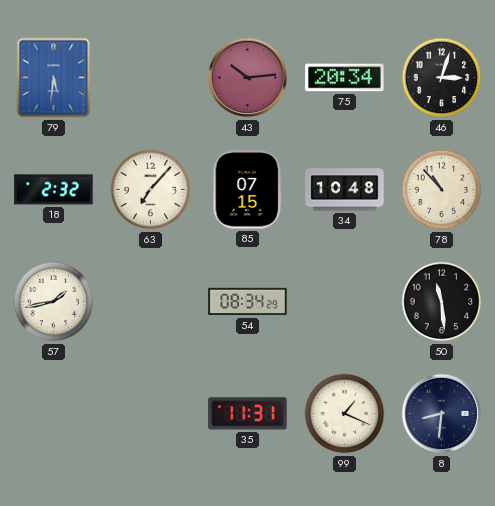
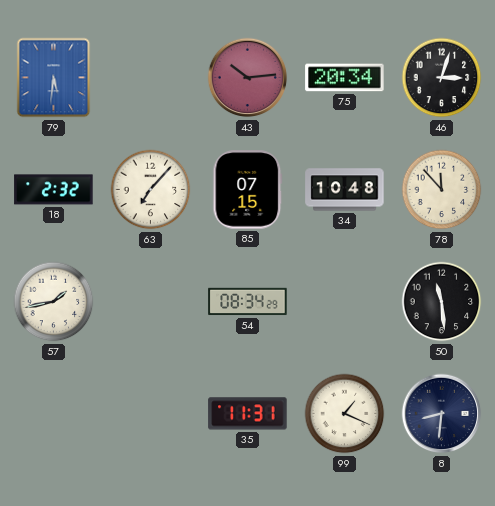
78: 10:53 -> 11:53
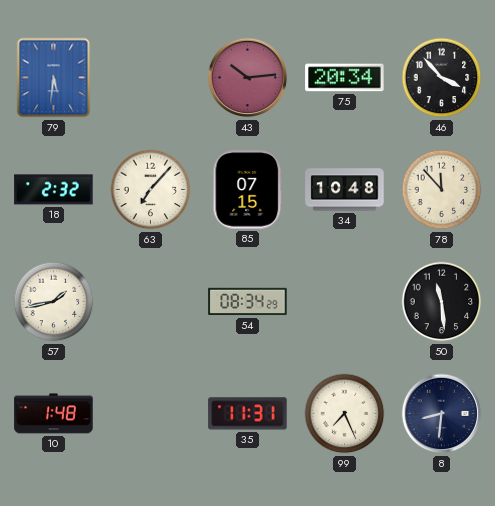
46: 3:03 -> 3:53
10: none -> 1:48
99: 1:19 -> 7:26
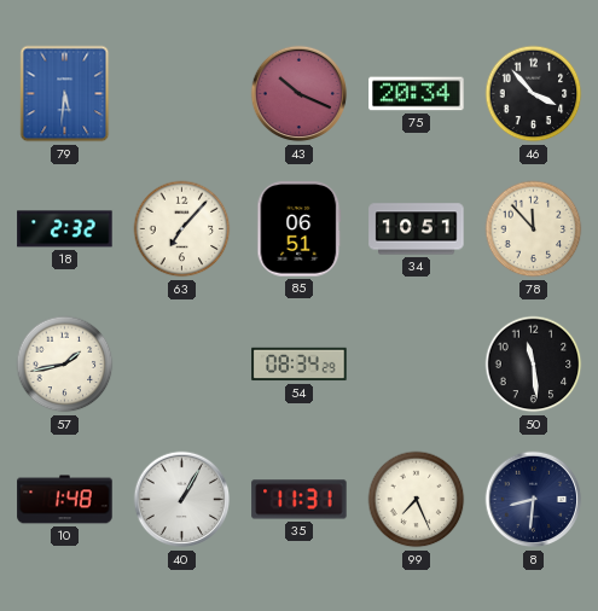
43: 10:14 -> 10:19
85: 07:15 -> 06:51
34: 10:48 -> 10:51
40: none -> 1:05
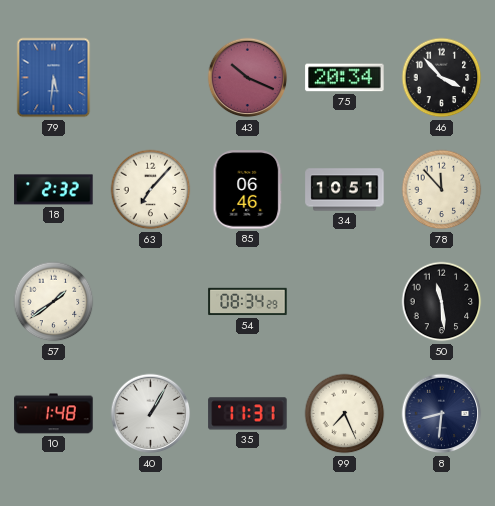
85: 06:51 -> 06:46
57: 1:43 -> 1:39
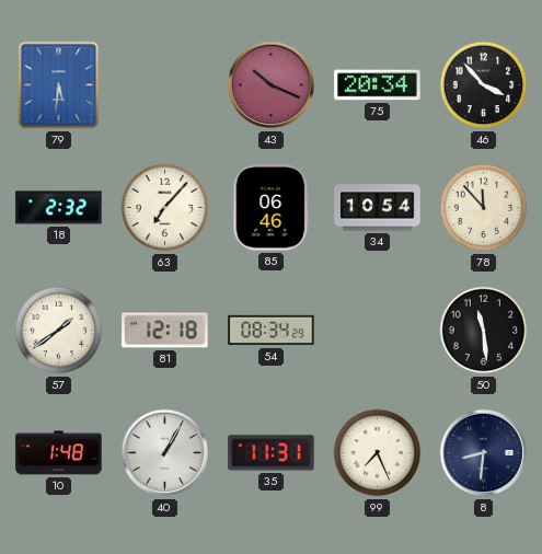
34: 10:51 -> 10:54
81: none -> 12:18
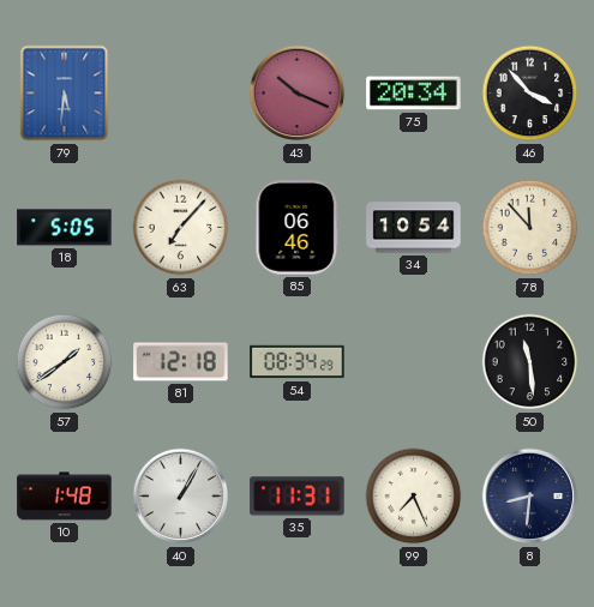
18: 2:32 -> 5:05
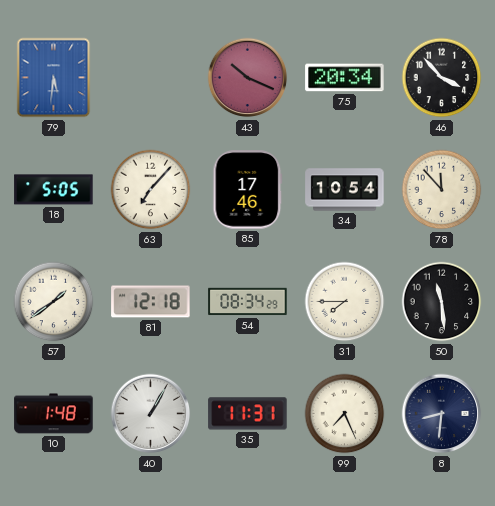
85: 06:46 -> 17:46
31: none -> 7:45
